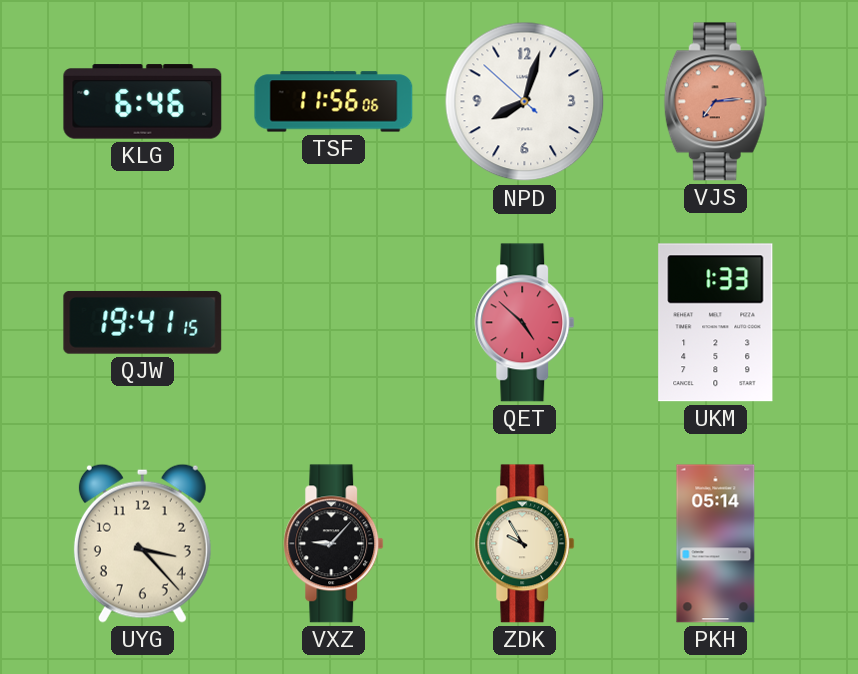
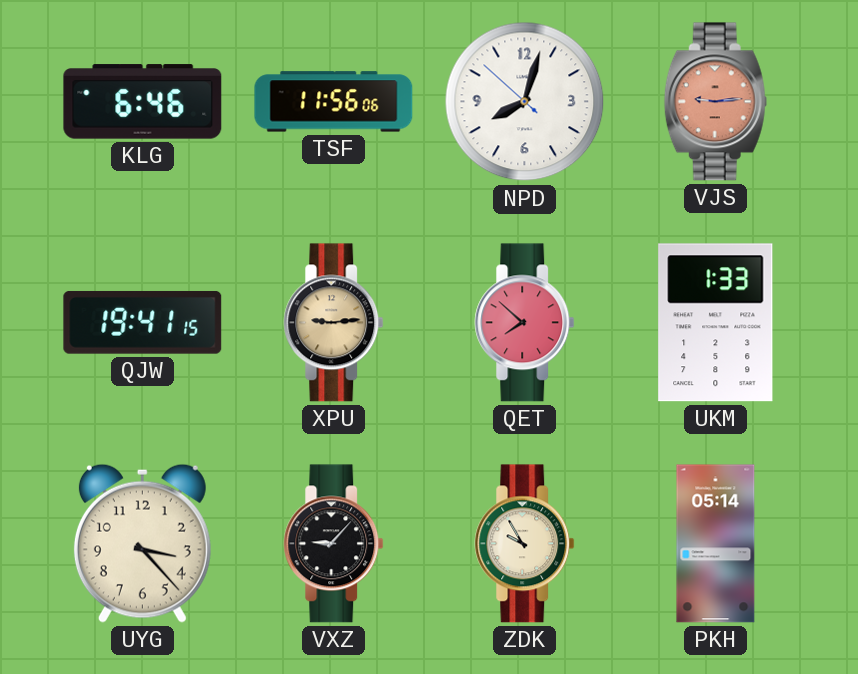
VJS: 7:14 -> 9:14
XPU: none -> 9:14
QET: 4:52 -> 7:52
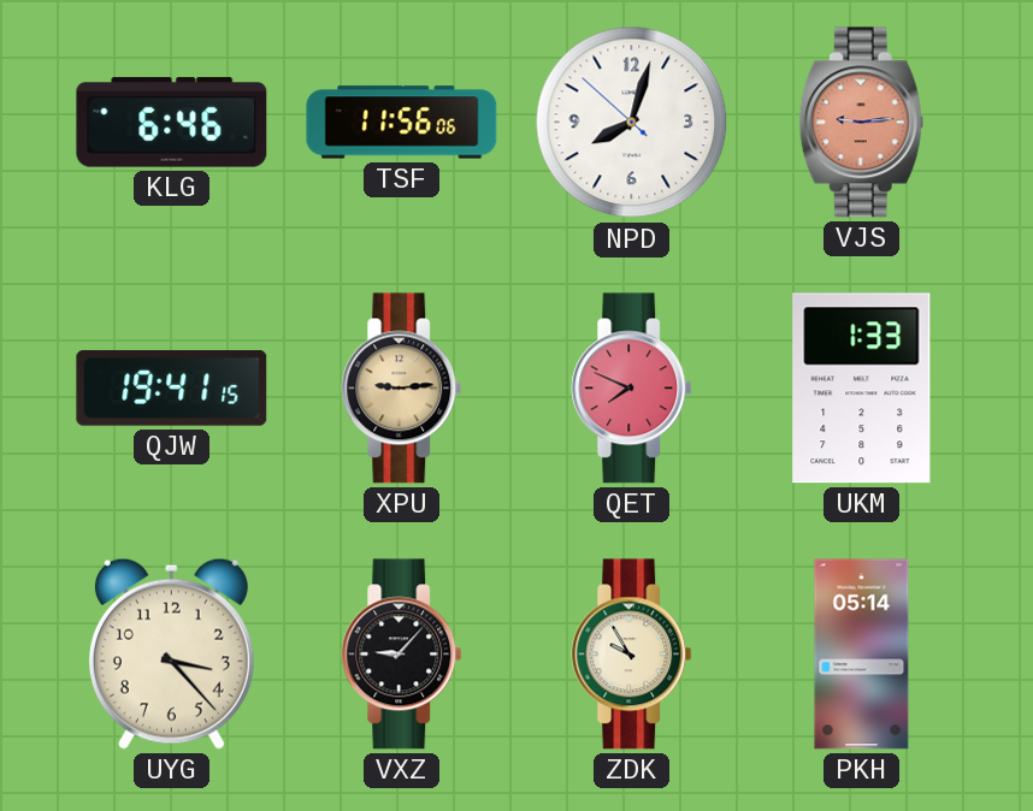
QET: 7:52 -> 7:49
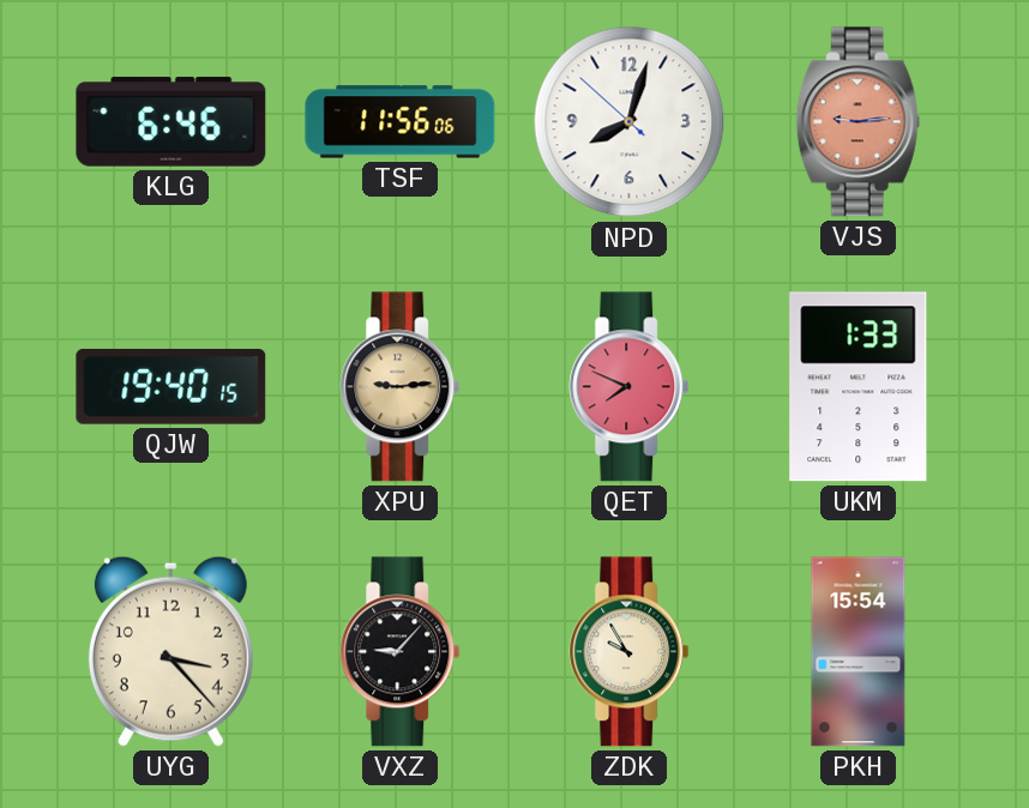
QJW: 19:41 -> 19:40
PKH: 05:14 -> 15:54
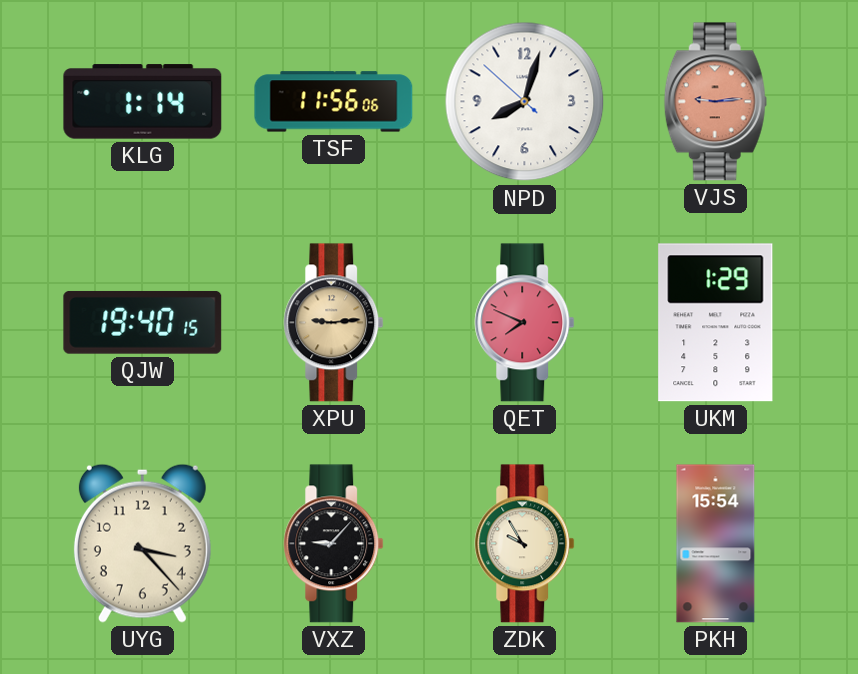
KLG: 6:46 -> 1:14
UKM: 1:33 -> 1:29
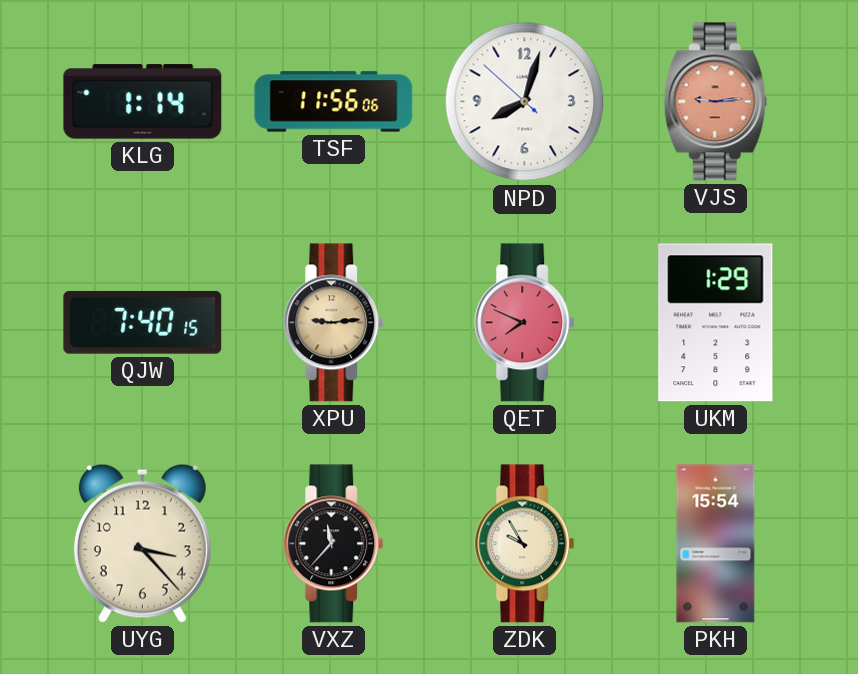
QJW: 19:40 -> 7:40
VXZ: 9:07 -> 11:37
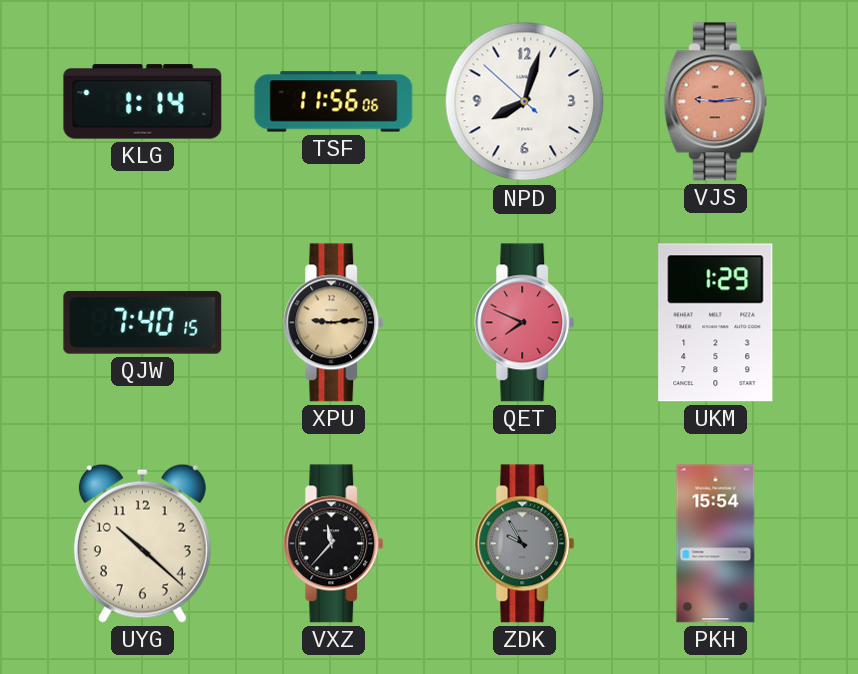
UYG: 3:23 -> 10:22
ZDK dial: cream -> grey
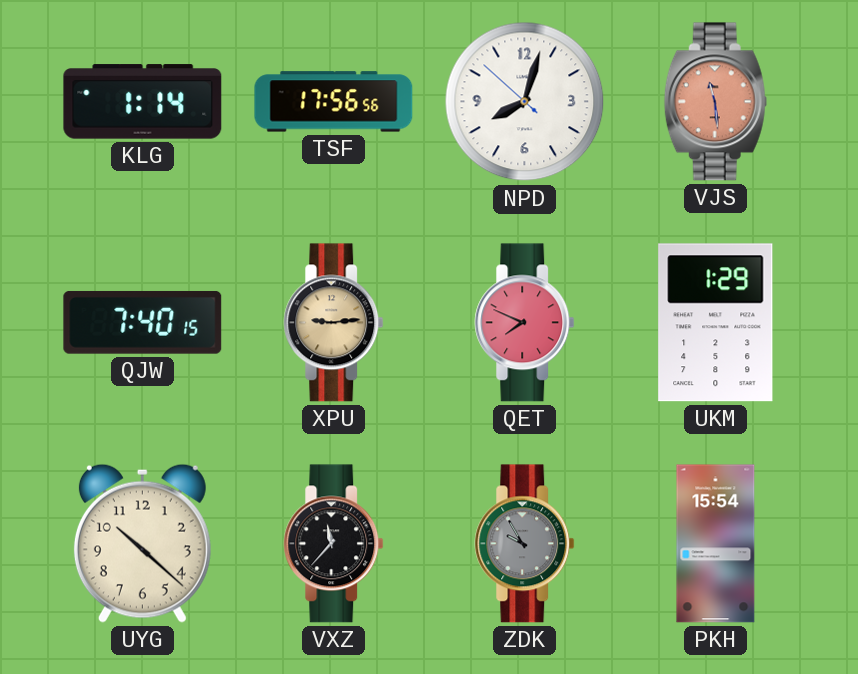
TSF: 11:56 -> 17:56
VJS: 9:14 -> 11:29
